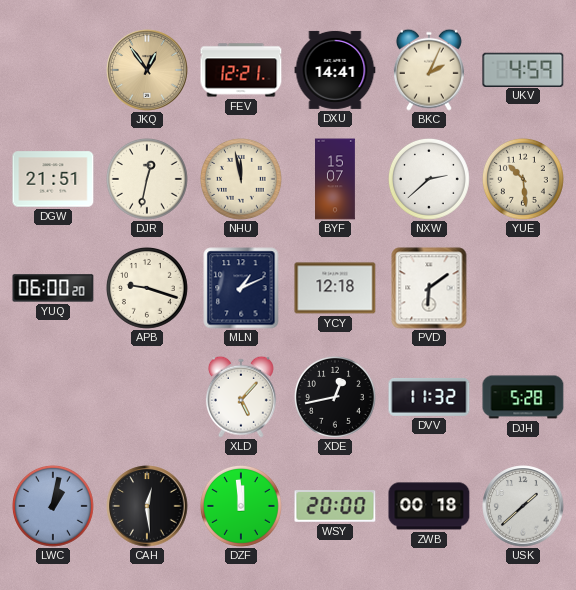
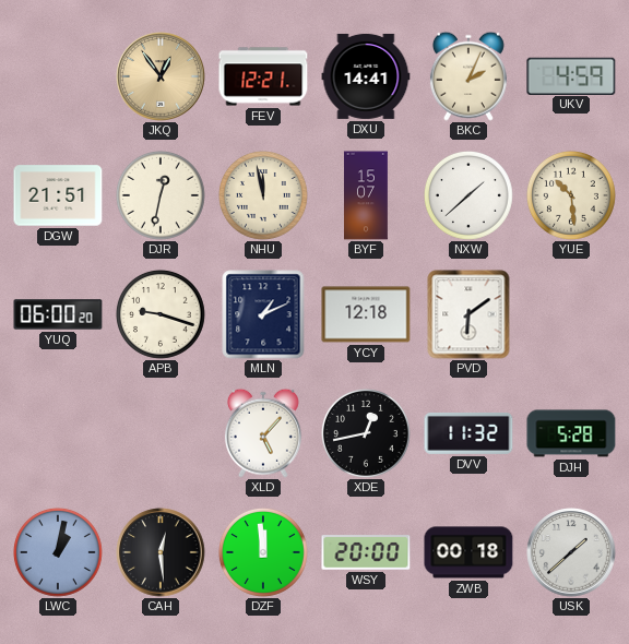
NXW: 2:38 -> 1:38
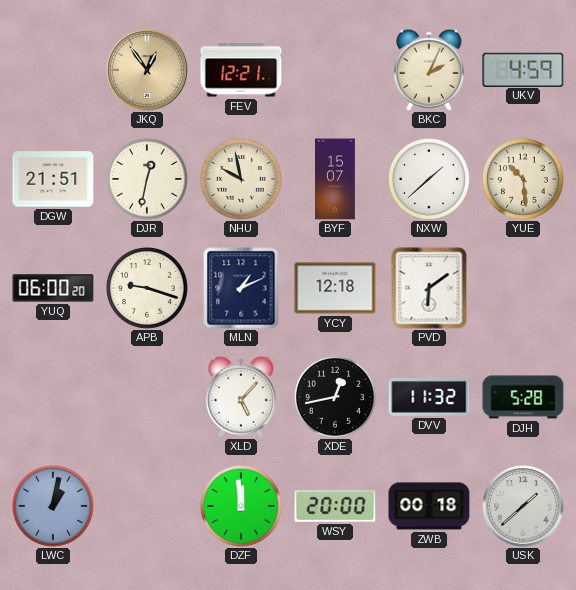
DXU: 14:41 -> none
NHU: 11:58 -> 9:58
CAH: 12:29 -> none
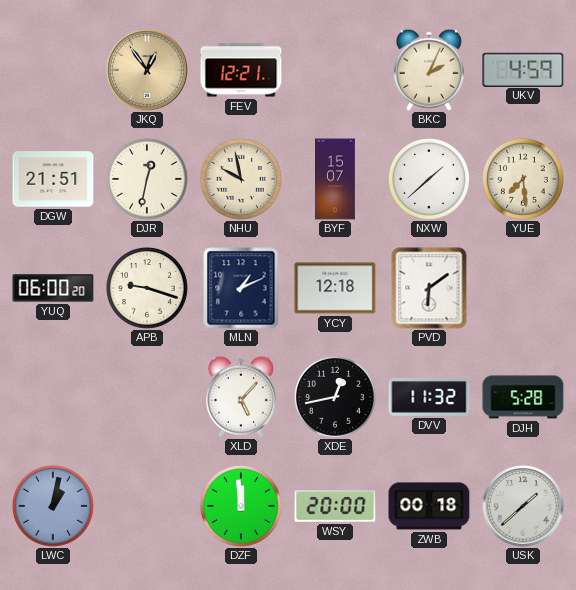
YUE: 10:29 -> 7:29
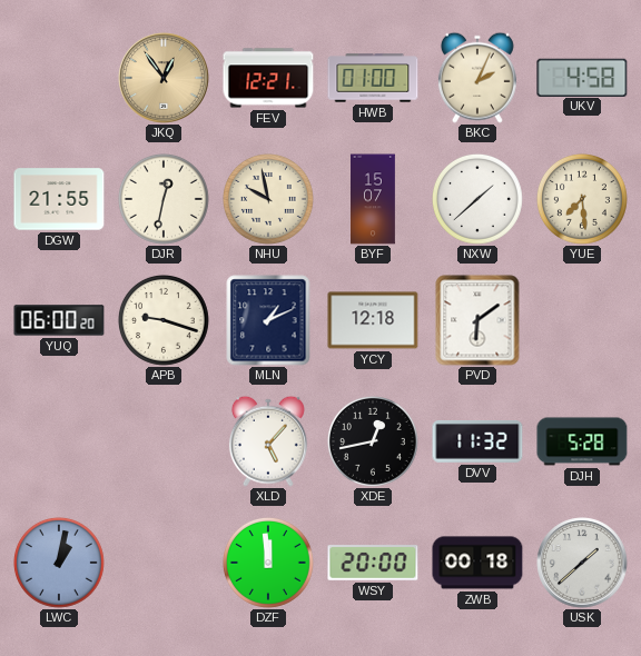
HWB: none -> 01:00
UKV: 4:59 -> 4:58
DGW: 21:51 -> 21:55
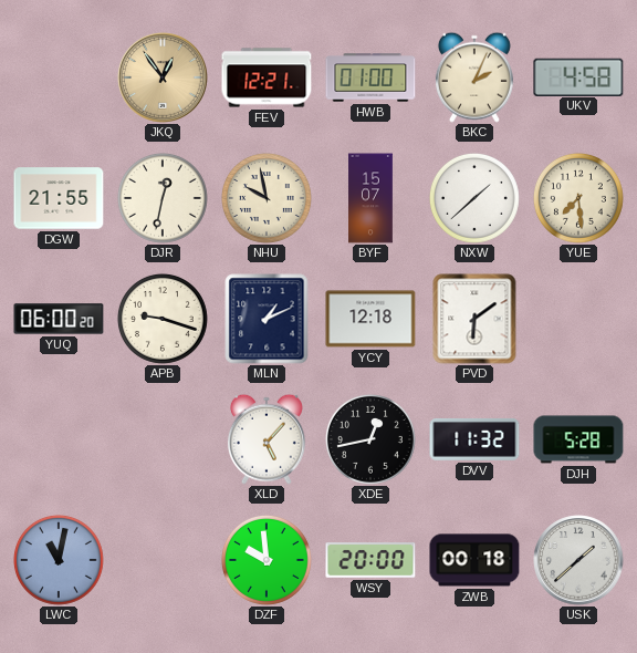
LWC: 1:02 -> 11:02
DZF: 11:59 -> 9:59
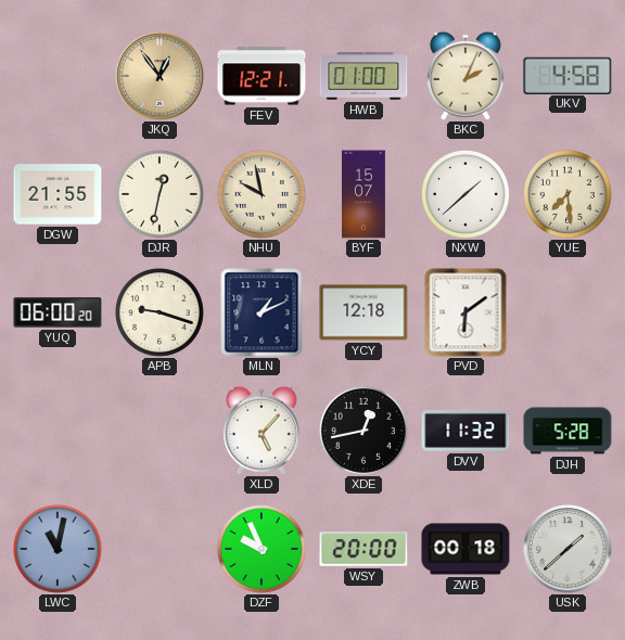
DZF: 9:59 -> 9:56
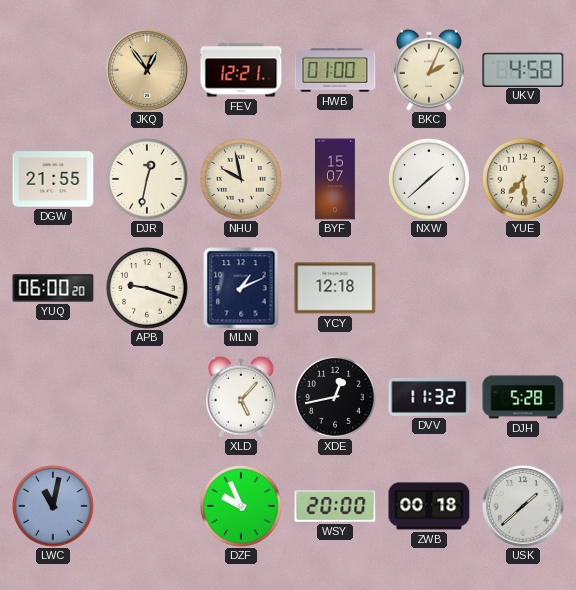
PVD: 6:09 -> none
